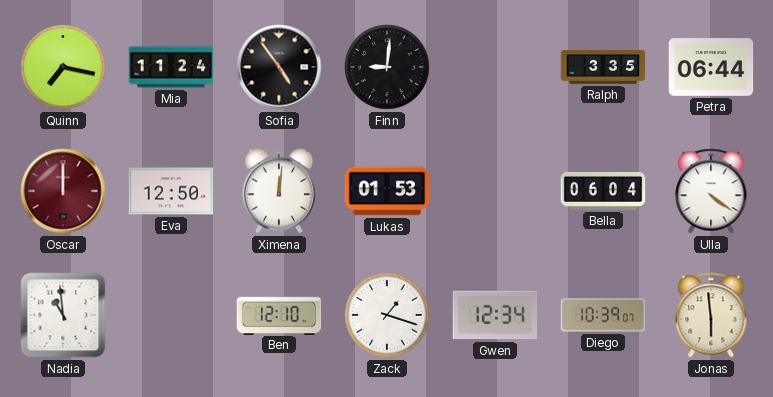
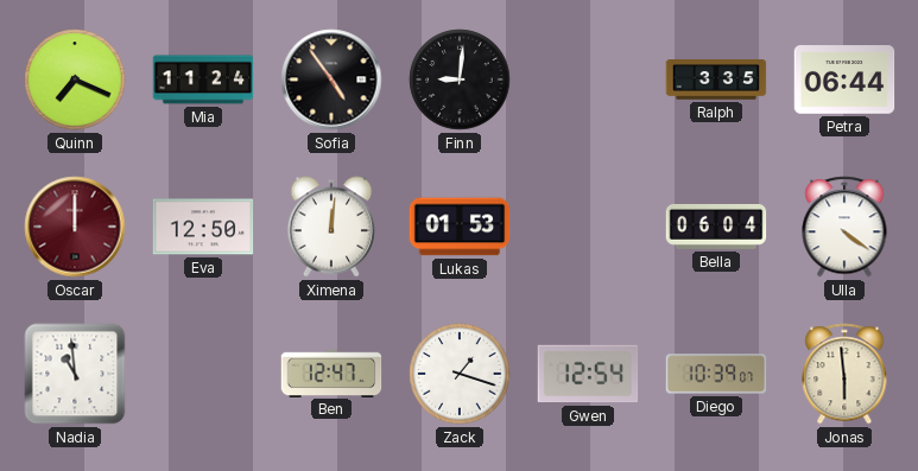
Quinn: 7:17 -> 7:19
Ben: 12:10 -> 12:47
Gwen: 12:34 -> 12:54
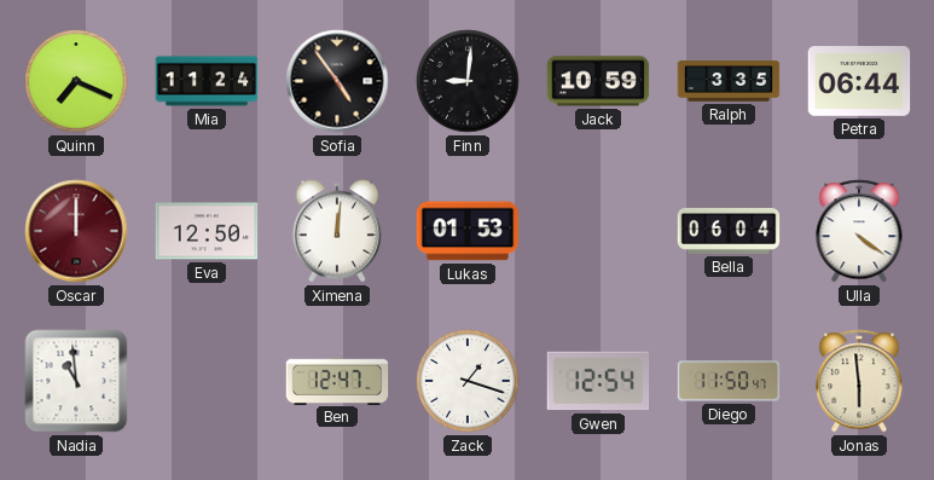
Jack: none -> 10:59
Diego: 10:39 -> 11:50
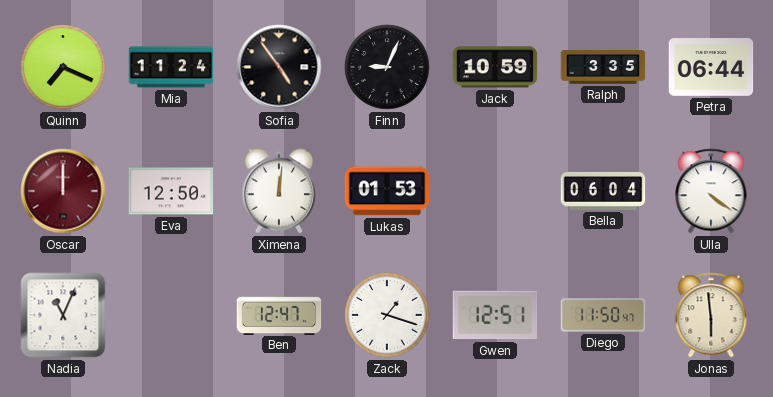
Finn: 9:01 -> 9:04
Nadia: 10:59 -> 11:04
Gwen: 12:54 -> 12:51
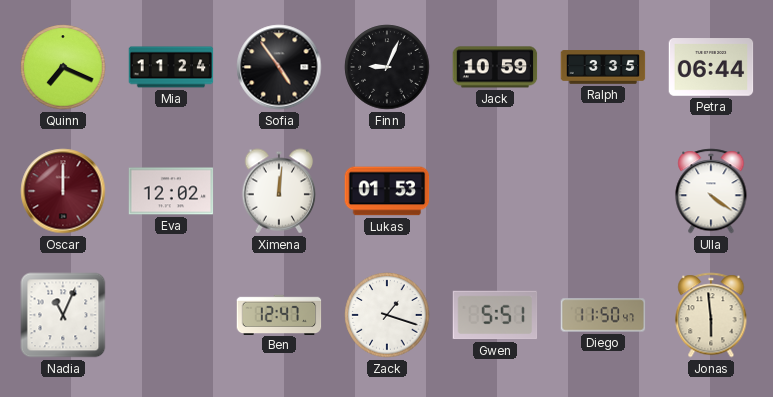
Eva: 12:50 -> 12:02
Bella: 06:04 -> none
Gwen: 12:51 -> 5:51
